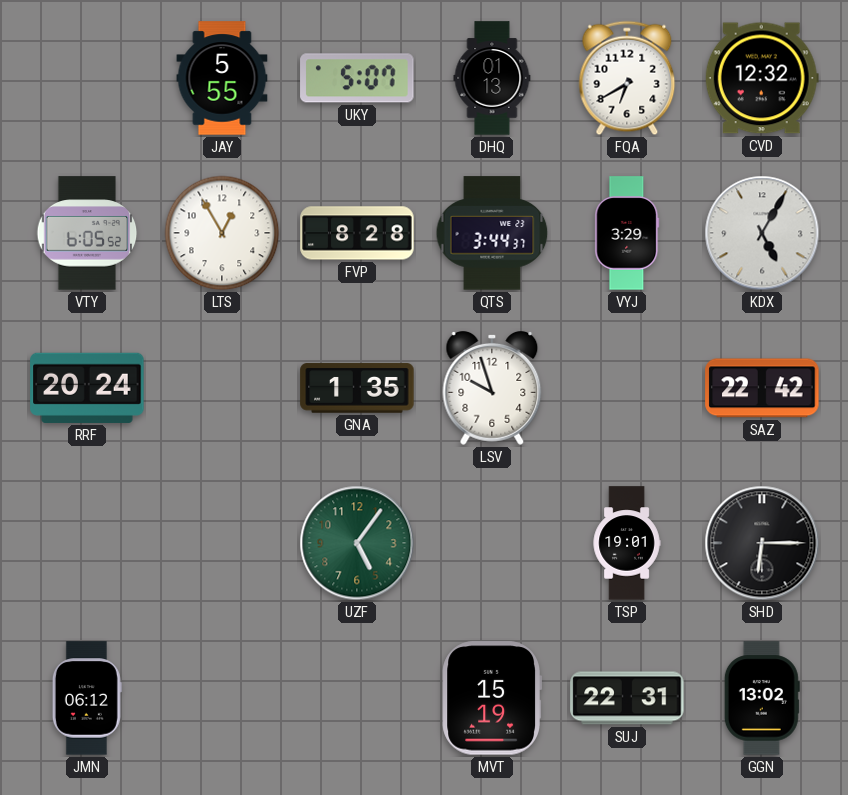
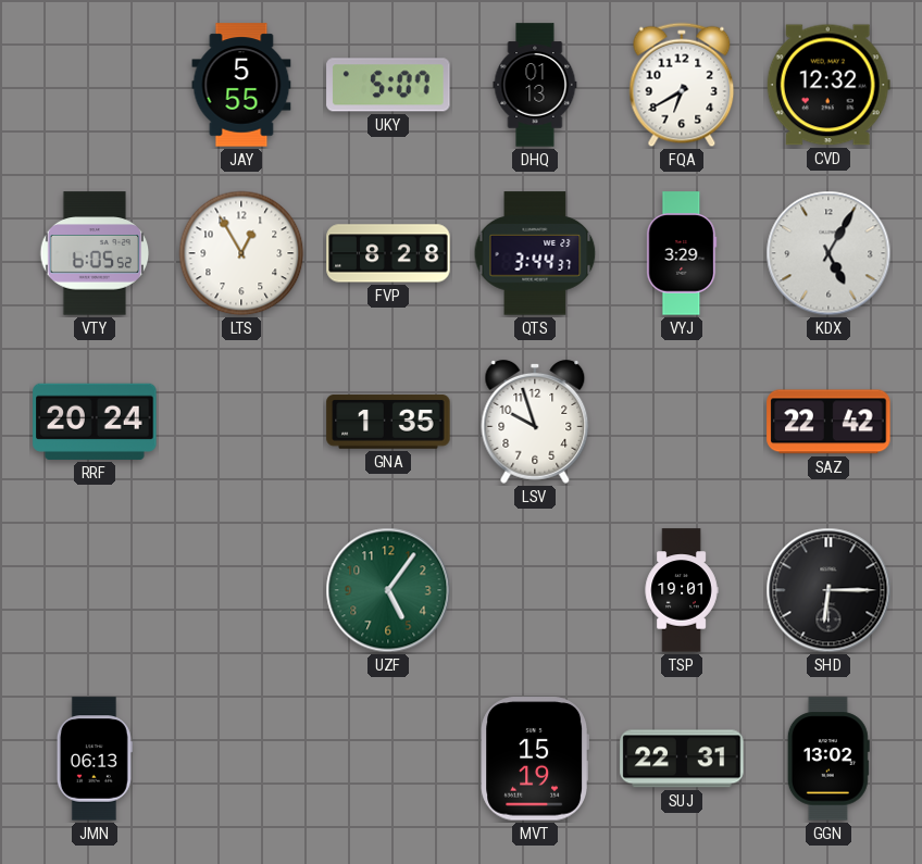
JMN: 06:12 -> 06:13
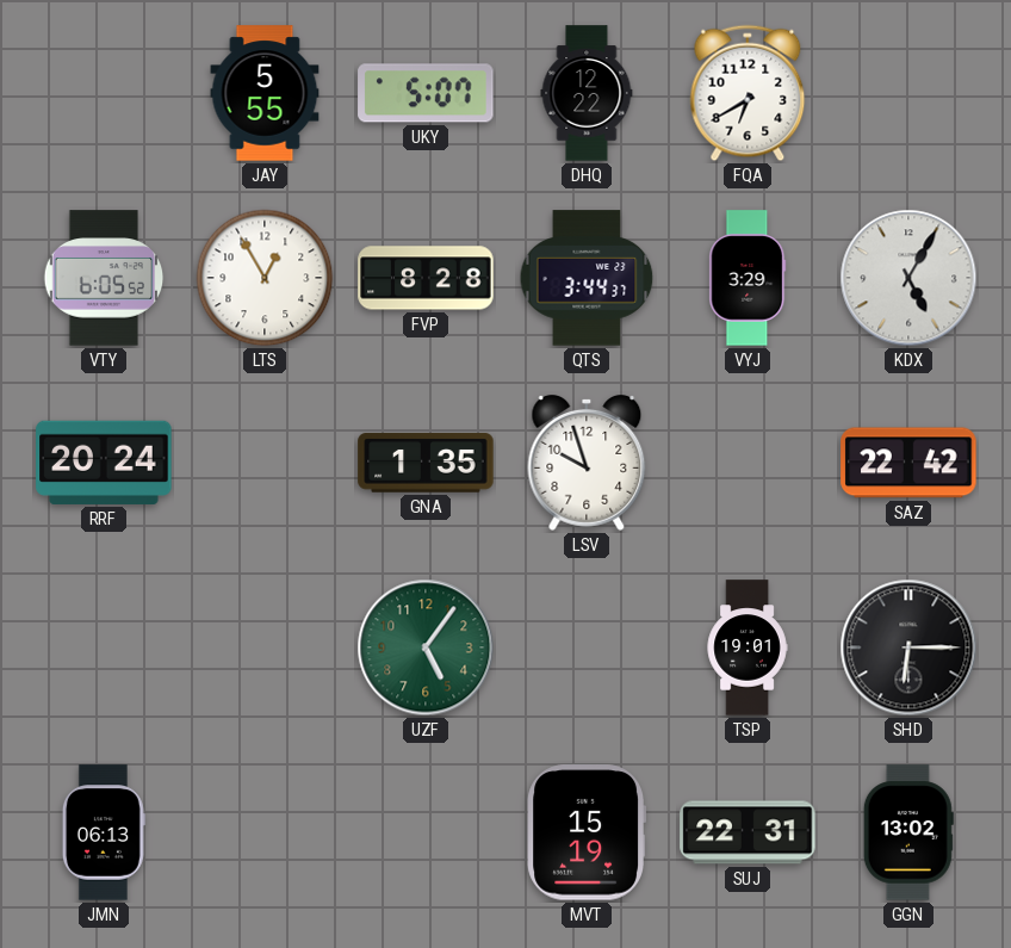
DHQ: 01:13 -> 12:22
CVD: 12:32 -> none
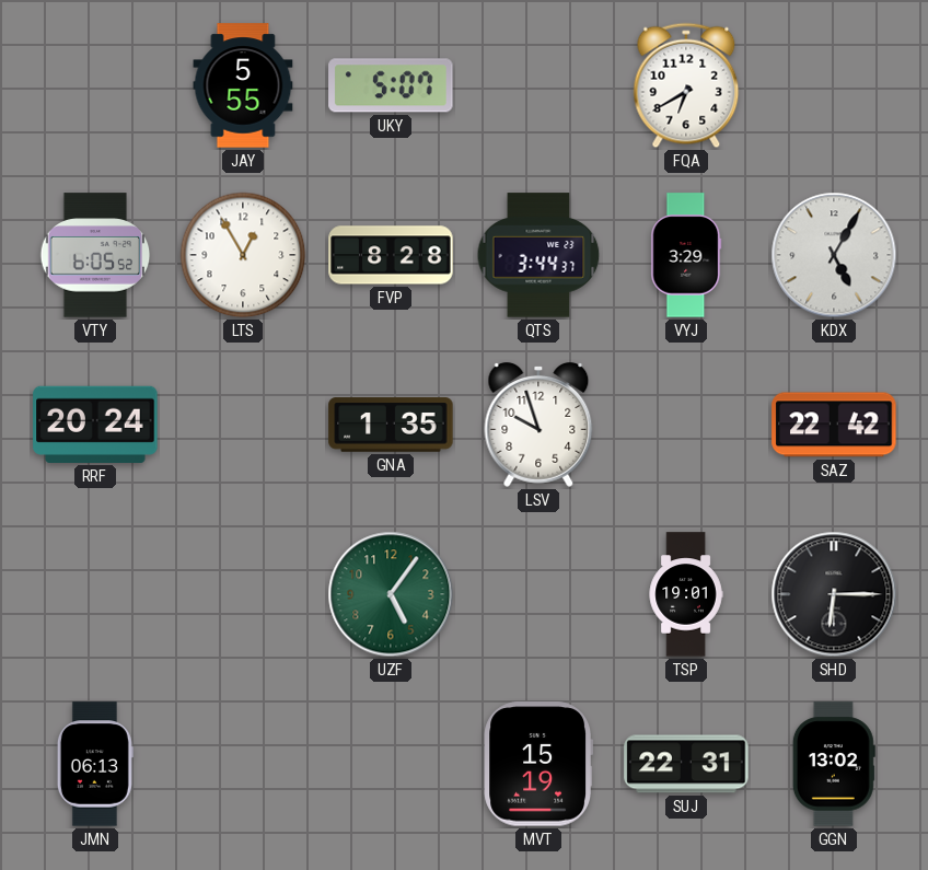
DHQ: 12:22 -> none
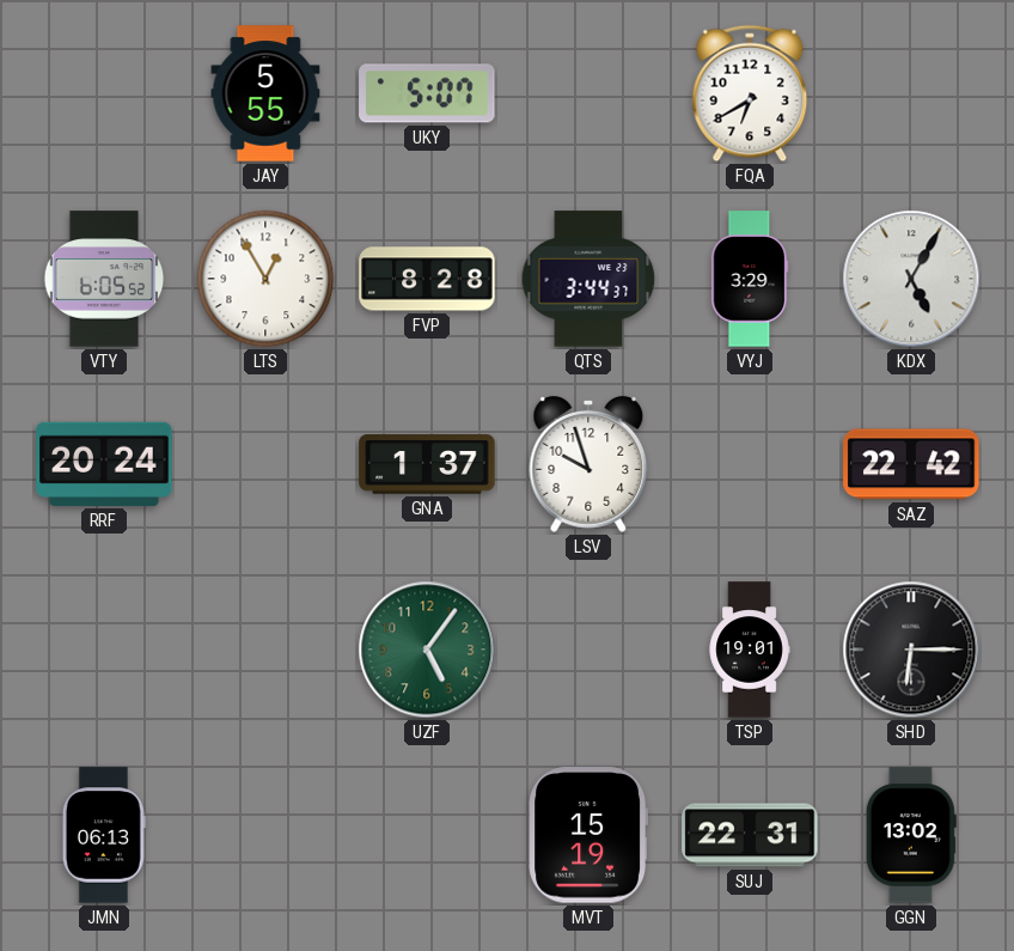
GNA: 1:35 -> 1:37
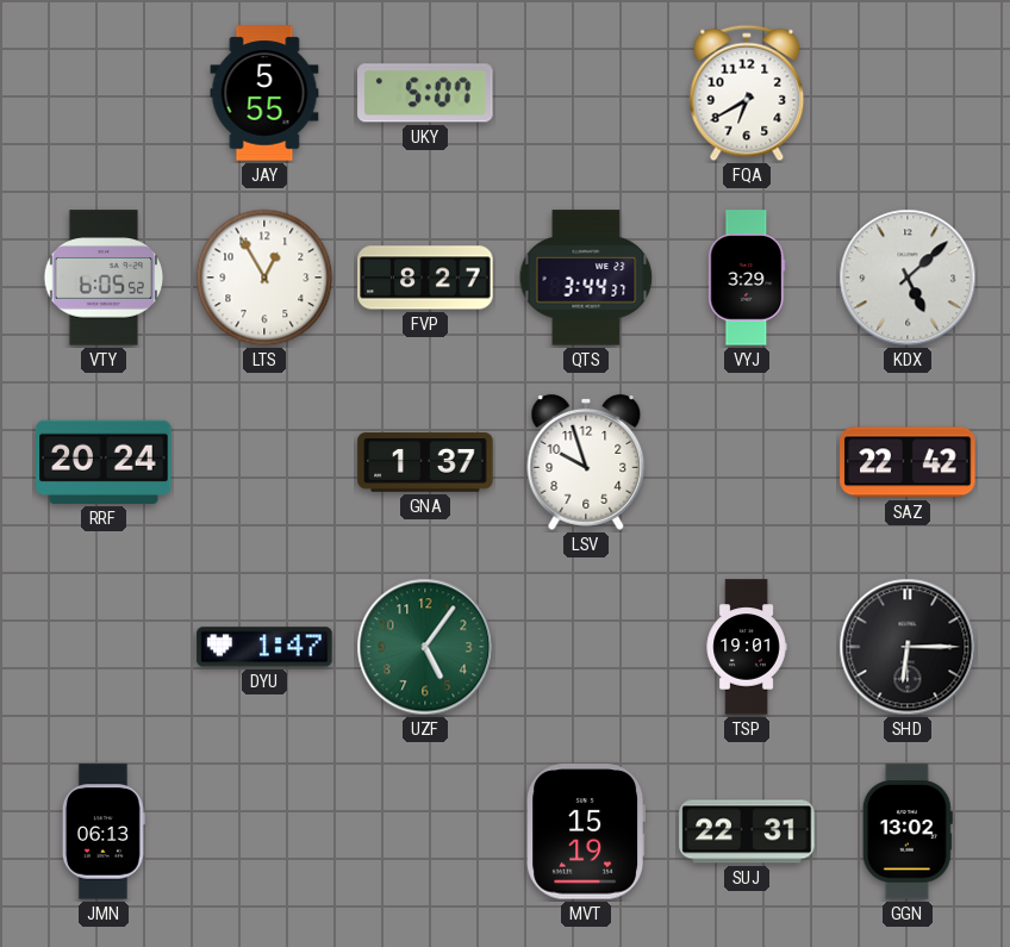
FVP: 8:28 -> 8:27
KDX: 5:05 -> 5:08
DYU: none -> 1:47
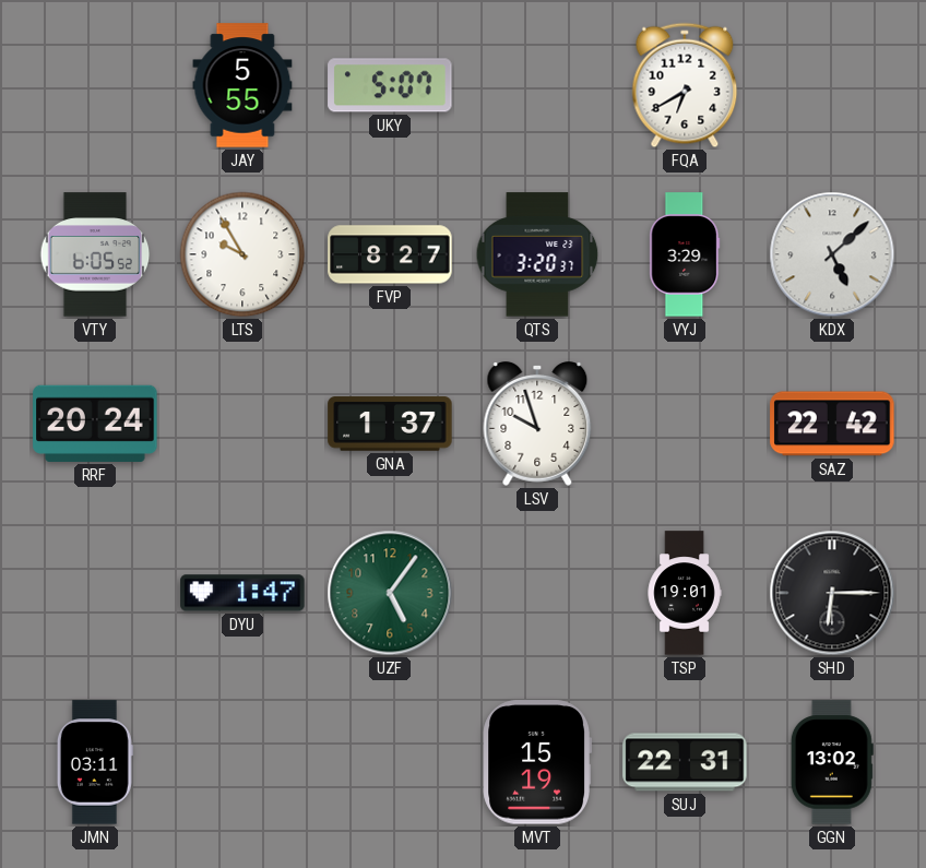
LTS: 12:55 -> 9:55
QTS: 3:44 -> 3:20
JMN: 06:13 -> 03:11
